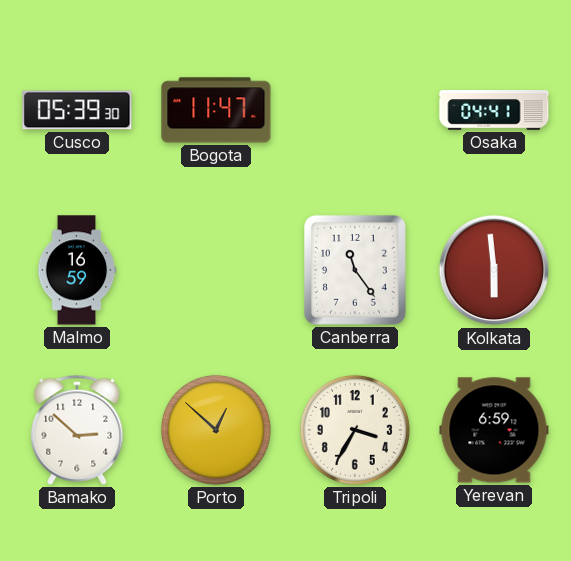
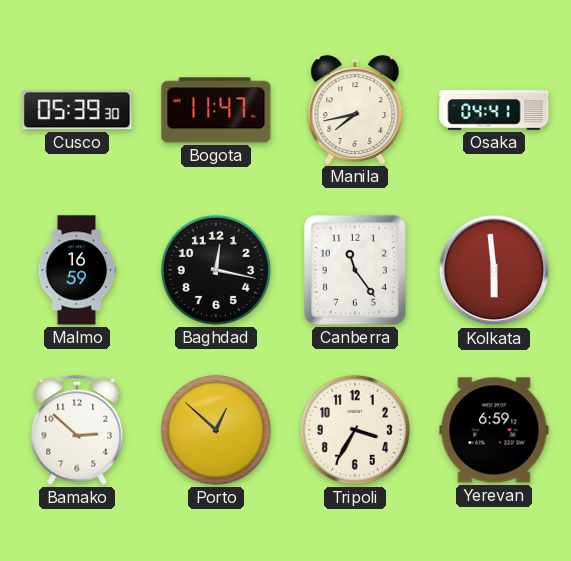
Manila: none -> 7:43
Baghdad: none -> 12:17
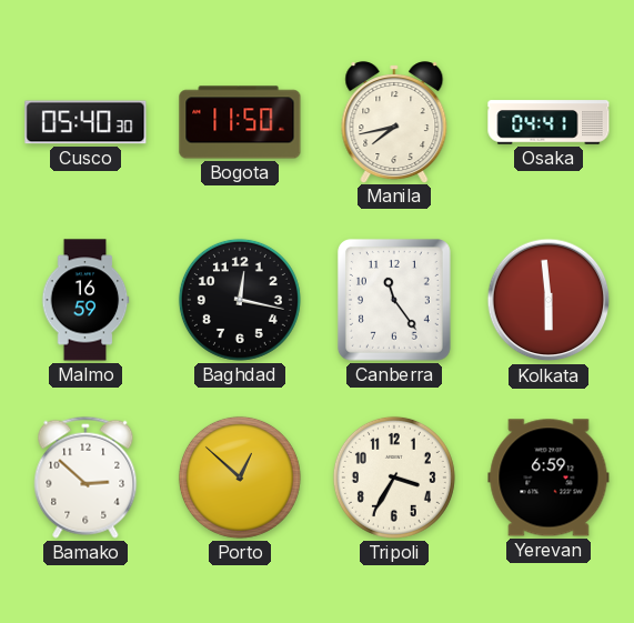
Cusco: 05:39 -> 05:40
Bogota: 11:47 -> 11:50
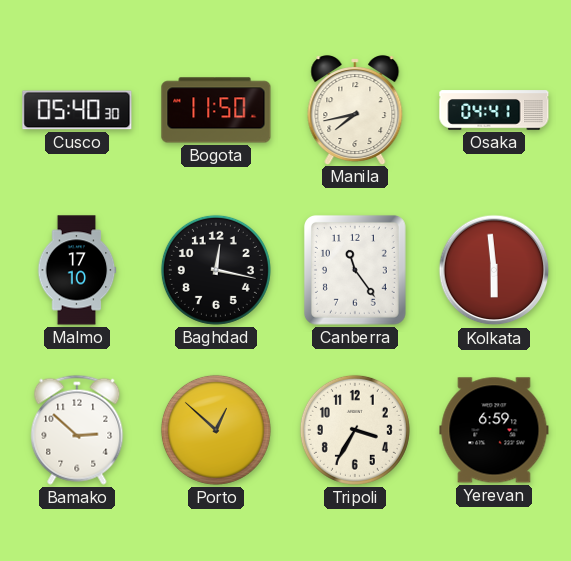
Malmo: 16:59 -> 17:10
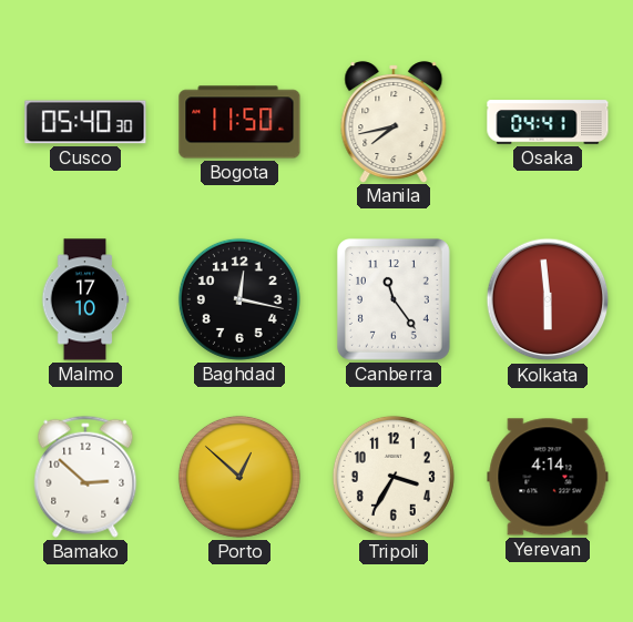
Yerevan: 6:59 -> 4:14
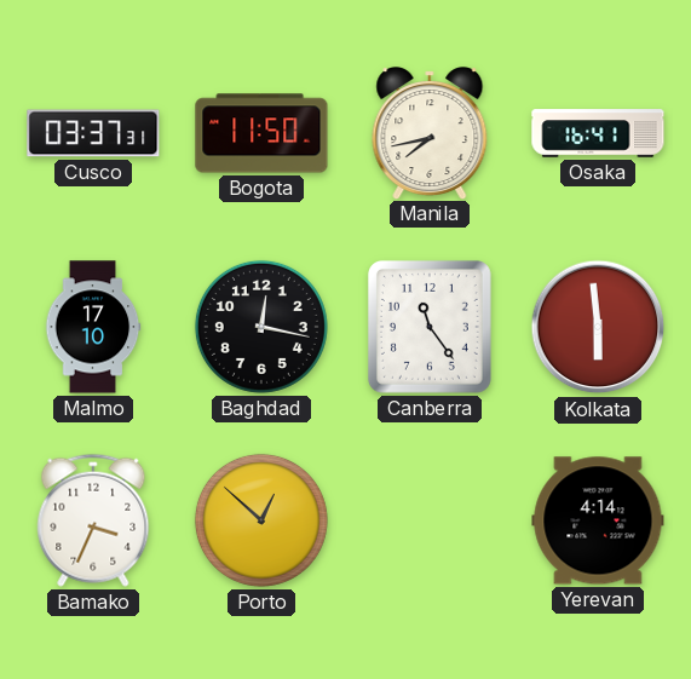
Cusco: 05:40 -> 03:37
Osaka: 04:41 -> 16:41
Bamako: 2:52 -> 3:34
Tripoli: 3:35 -> none
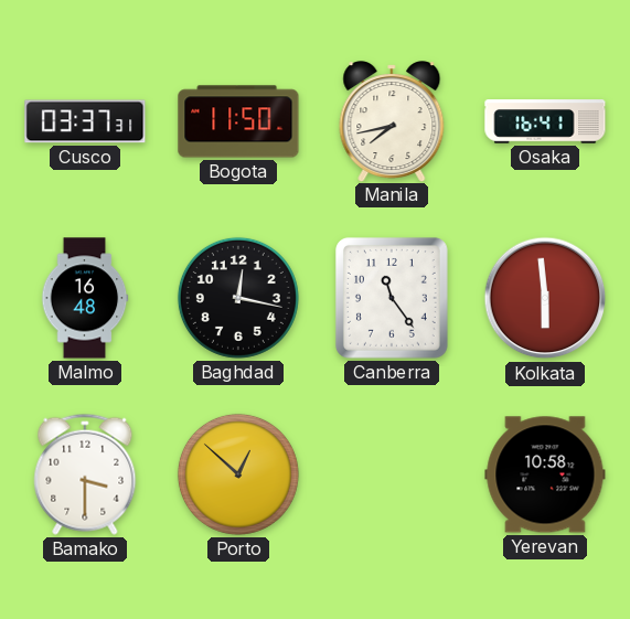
Malmo: 17:10 -> 16:48
Bamako: 3:34 -> 3:30
Yerevan: 4:14 -> 10:58
